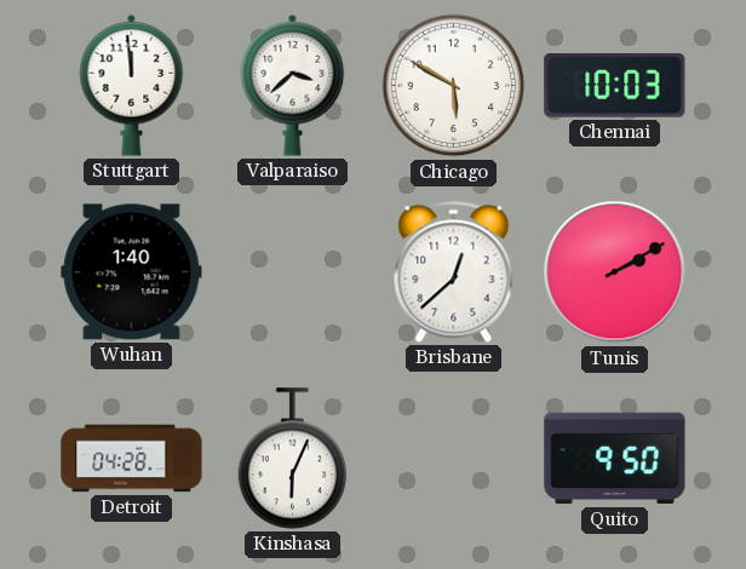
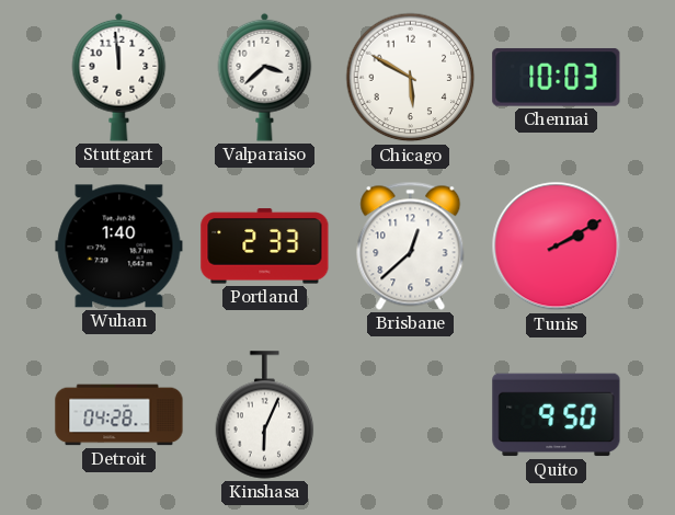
Portland: none -> 2:33
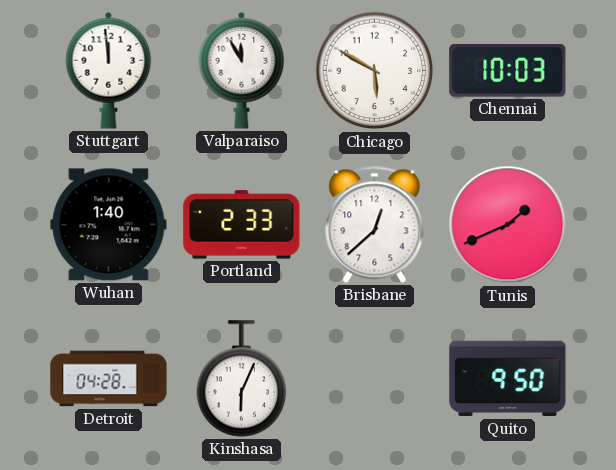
Valparaiso: 3:38 -> 11:55
Tunis: 2:10 -> 1:41
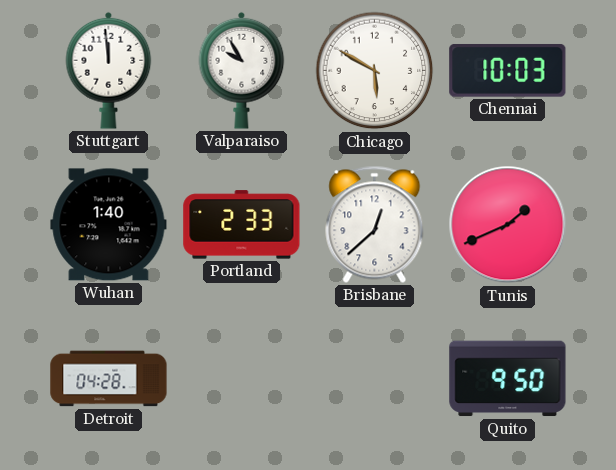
Valparaiso: 11:55 -> 9:55
Kinshasa: 6:04 -> none
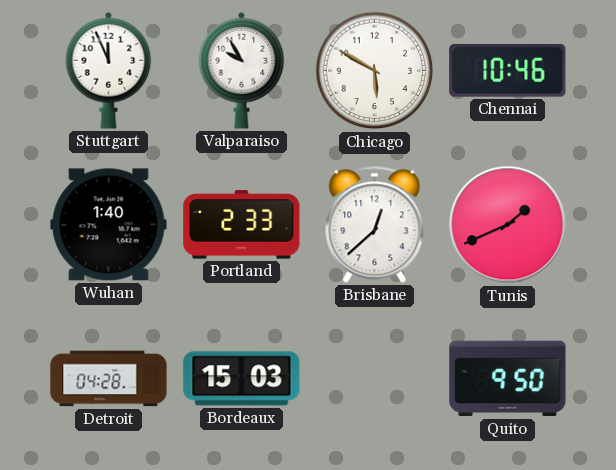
Stuttgart: 11:59 -> 11:56
Chennai: 10:03 -> 10:46
Bordeaux: none -> 15:03
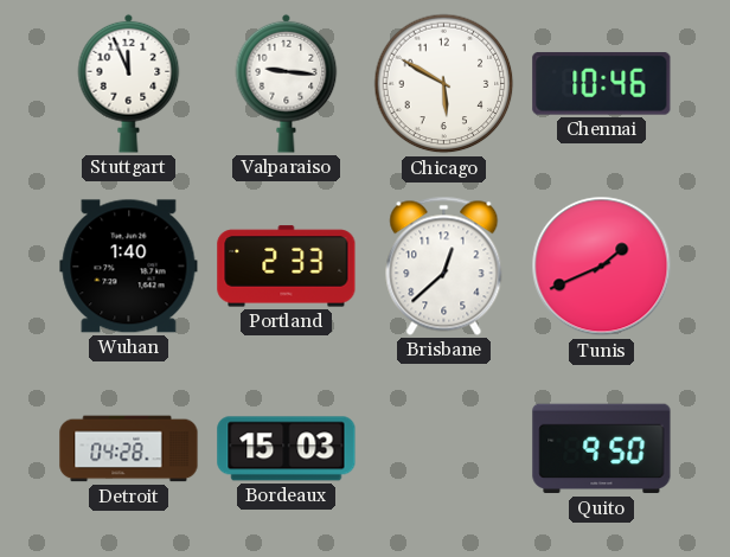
Valparaiso: 9:55 -> 9:16
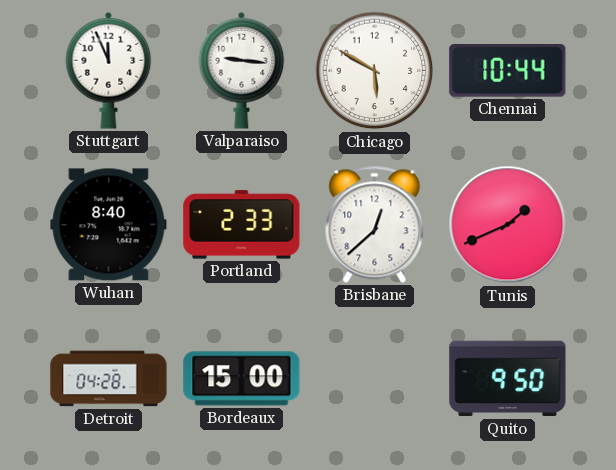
Chennai: 10:46 -> 10:44
Wuhan: 1:40 -> 8:40
Bordeaux: 15:03 -> 15:00
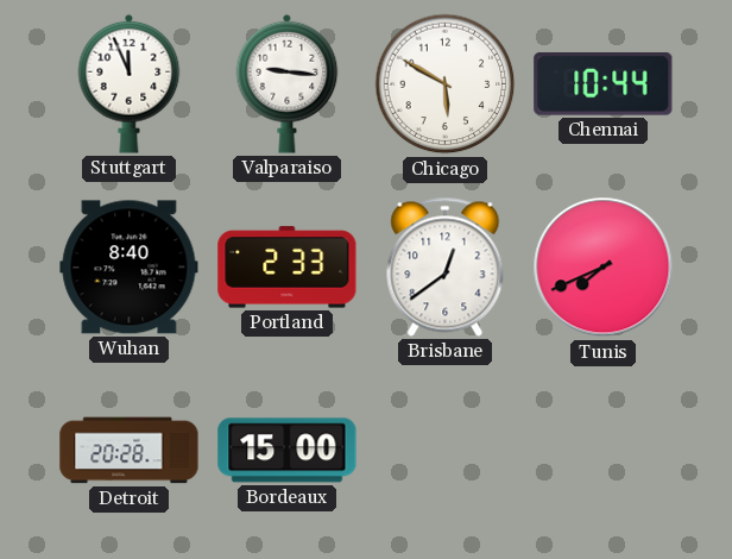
Brisbane: 12:38 -> 12:39
Tunis: 1:41 -> 7:41
Detroit: 04:28 -> 20:28
Quito: 9:50 -> none
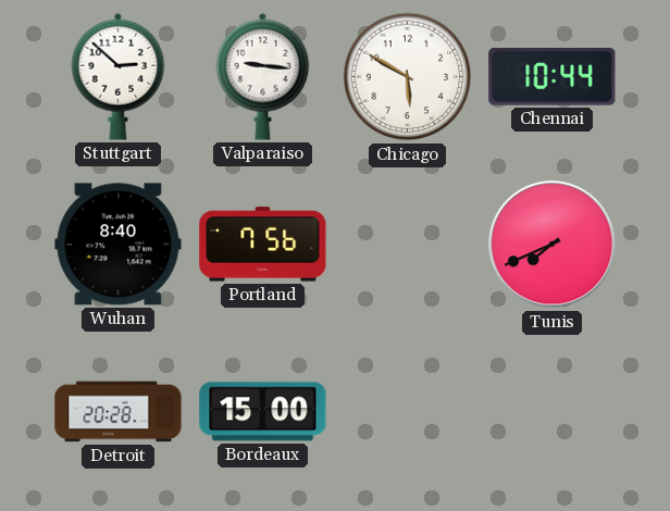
Stuttgart: 11:56 -> 2:52
Portland: 2:33 -> 7:56
Brisbane: 12:39 -> none
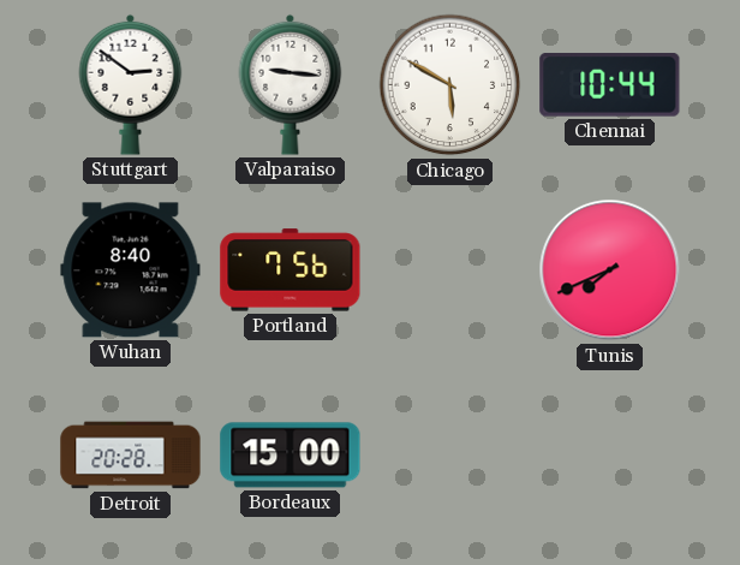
Stuttgart: 2:52 -> 2:51
